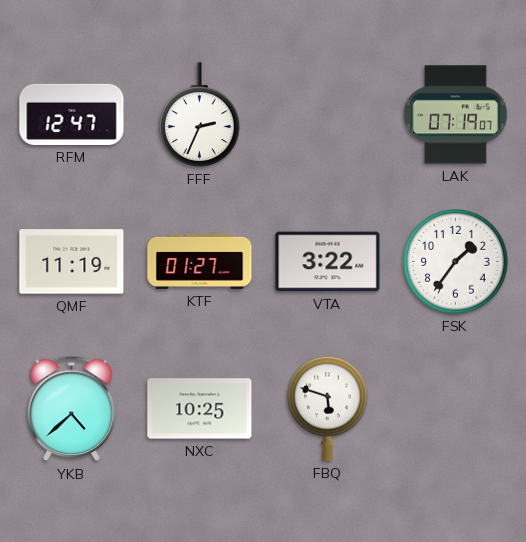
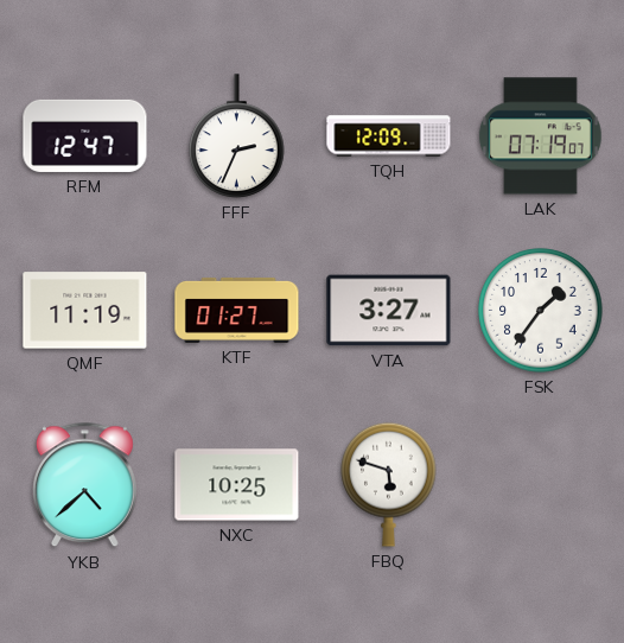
TQH: none -> 12:09
VTA: 3:22 -> 3:27
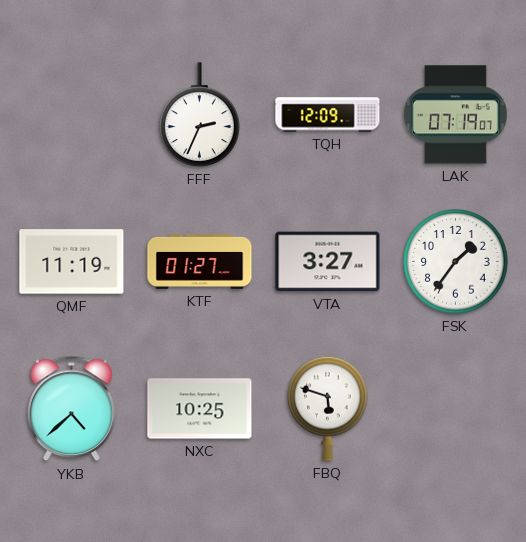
RFM: 12:47 -> none
